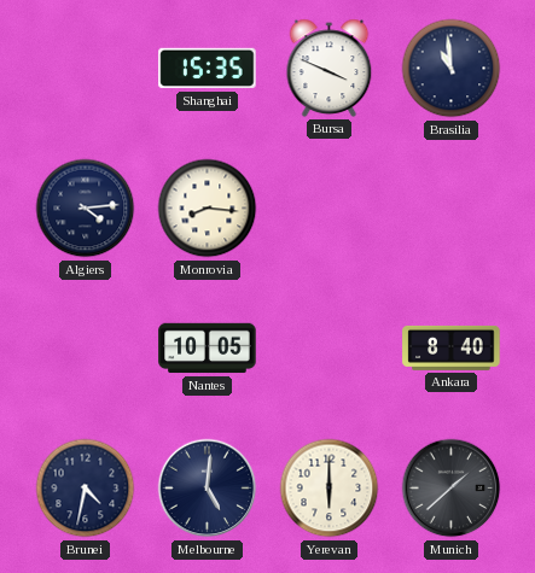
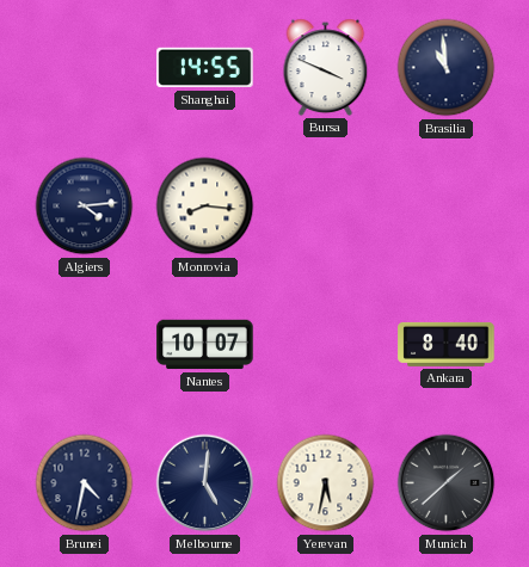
Shanghai: 15:35 -> 14:55
Nantes: 10:05 -> 10:07
Yerevan: 6:00 -> 5:32
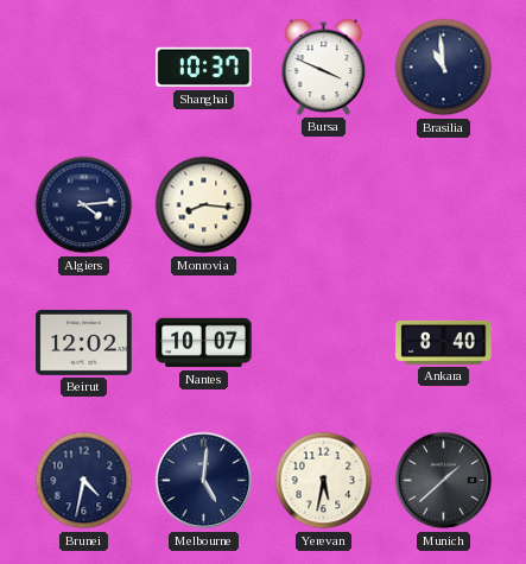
Shanghai: 14:55 -> 10:37
Beirut: none -> 12:02
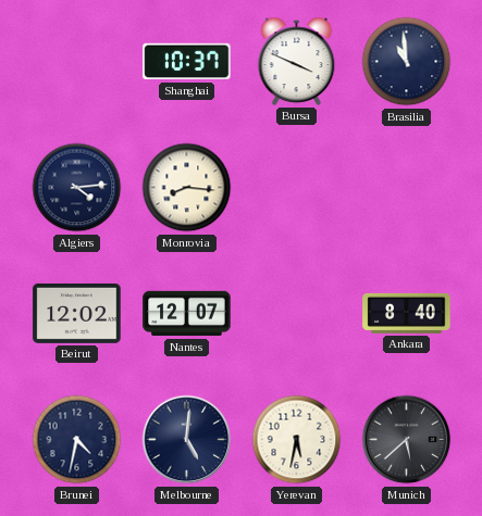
Nantes: 10:07 -> 12:07
Munich: 1:38 -> 5:38
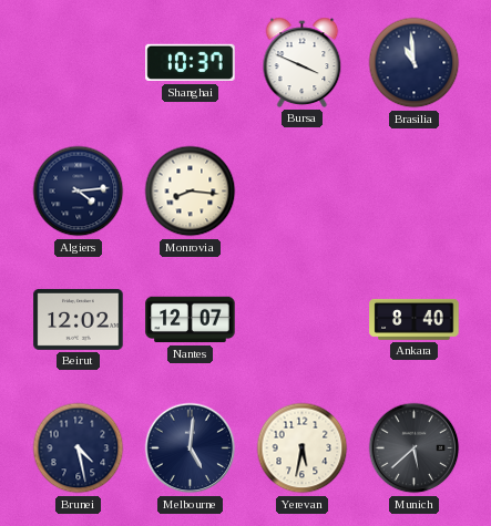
Brunei: 4:32 -> 4:28
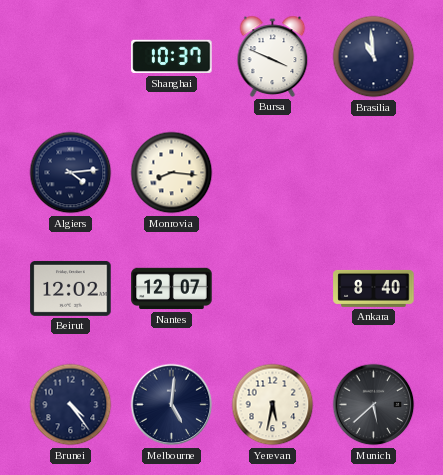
Brunei: 4:28 -> 4:24
